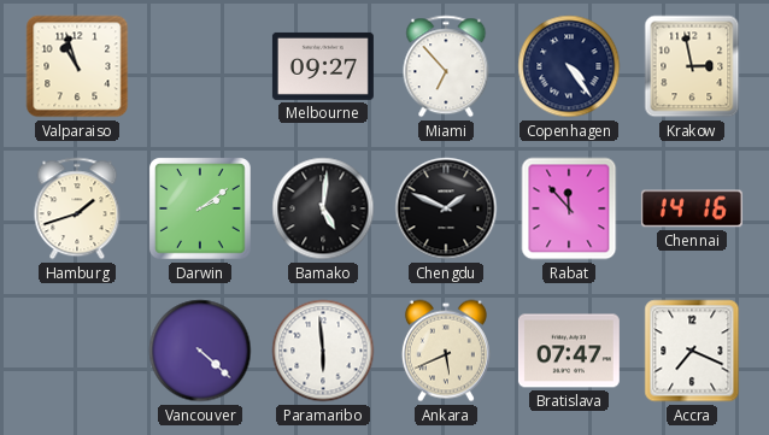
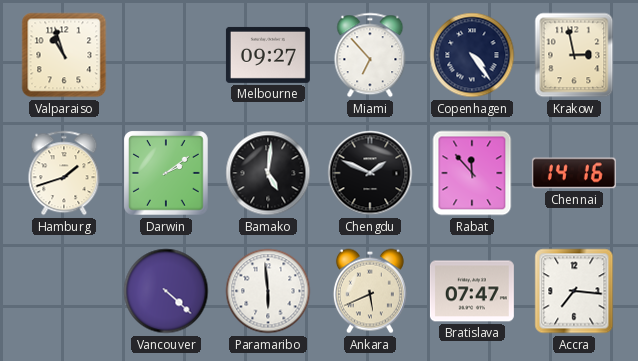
Accra: 7:19 -> 7:16
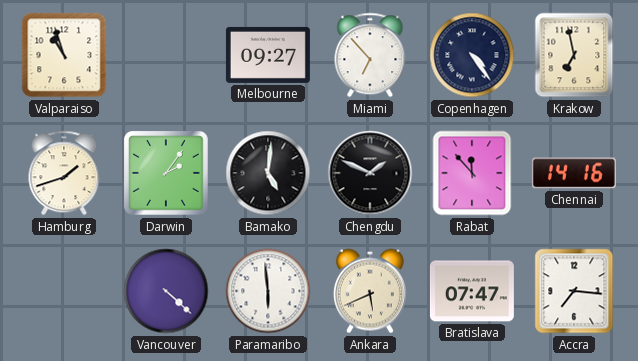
Krakow: 2:58 -> 6:58
Darwin: 2:09 -> 2:06
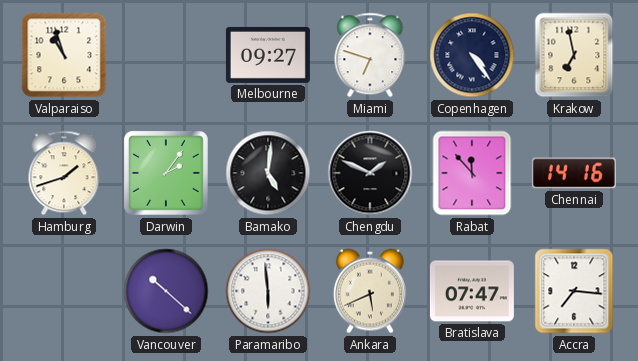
Miami: 6:53 -> 6:48
Vancouver: 4:22 -> 10:22
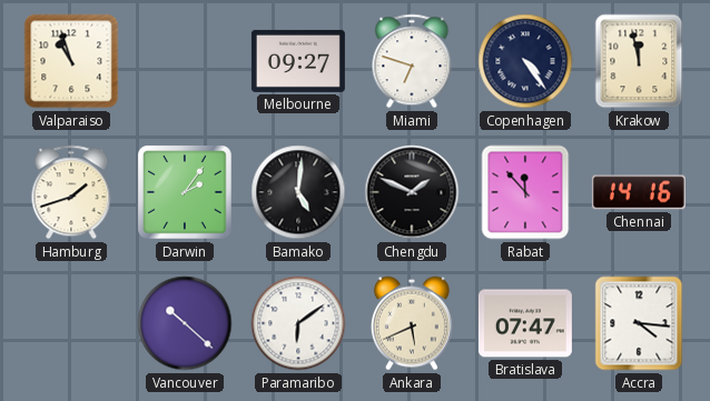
Krakow: 6:58 -> 11:58
Paramaribo: 5:59 -> 6:09
Accra: 7:16 -> 4:16
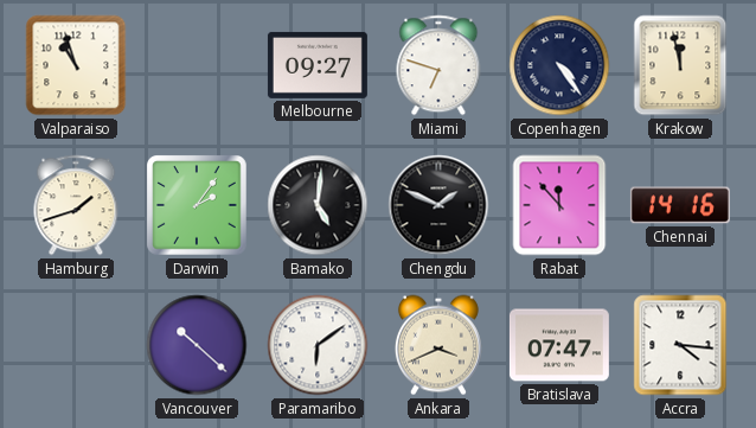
Ankara: 5:41 -> 3:41
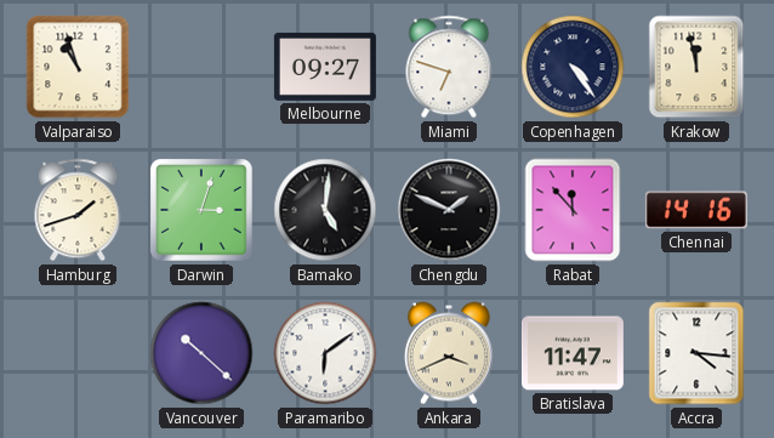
Darwin: 2:06 -> 3:03
Bratislava: 07:47 -> 11:47
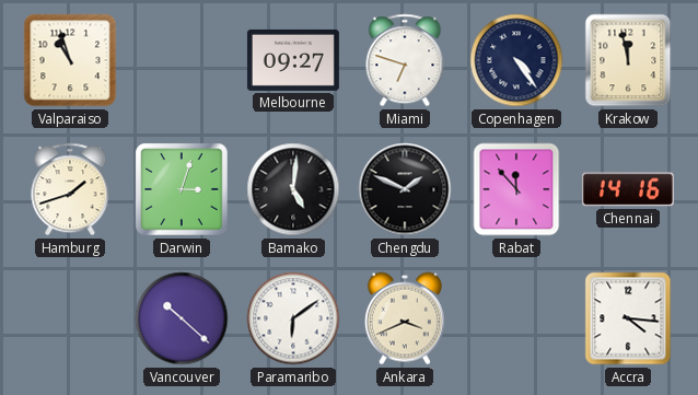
Bratislava: 11:47 -> none
